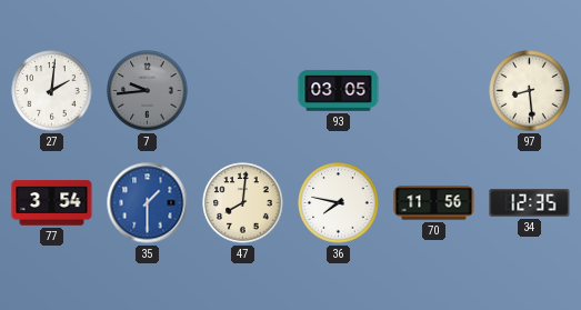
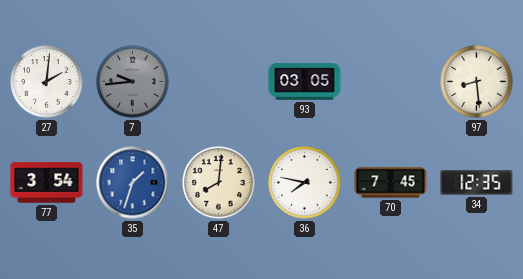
35: 1:30 -> 1:33
70: 11:56 -> 7:45
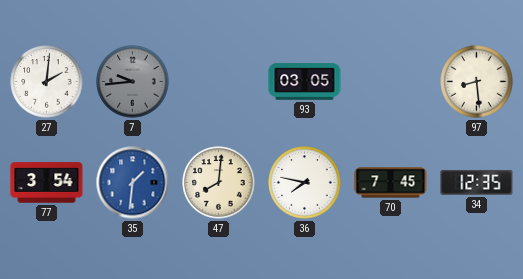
35: 1:33 -> 1:31
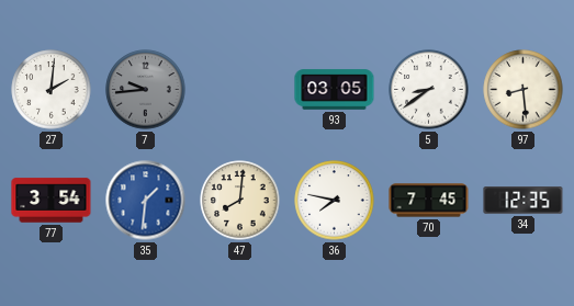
5: none -> 8:39
